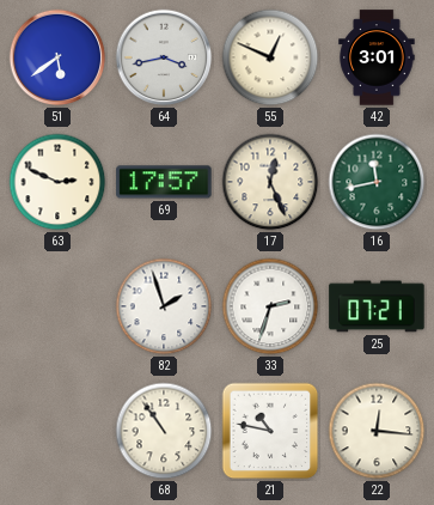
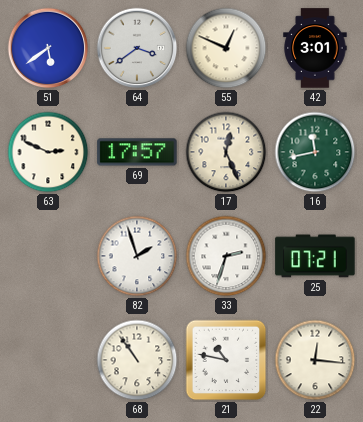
64: 3:43 -> 3:39
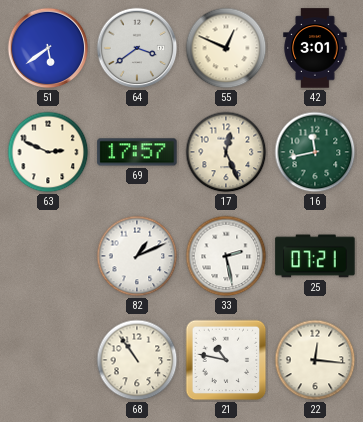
82: 1:57 -> 1:11
33: 2:33 -> 2:28
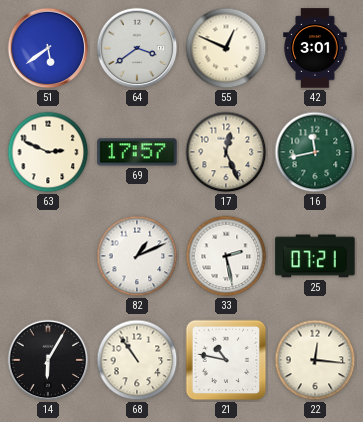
14: none -> 6:05
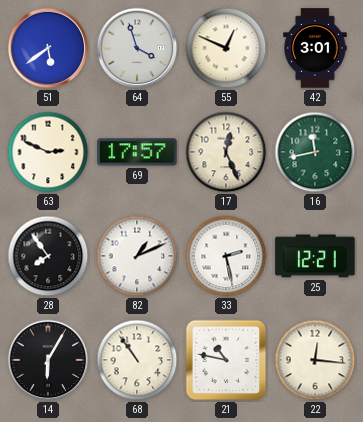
64: 3:39 -> 3:57
28: none -> 7:54
25: 07:21 -> 12:21
